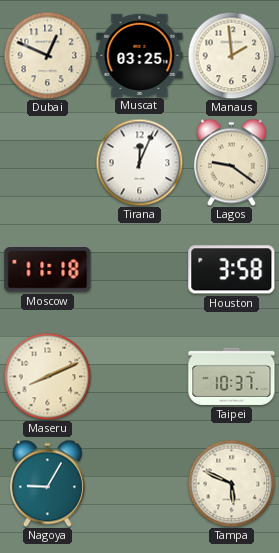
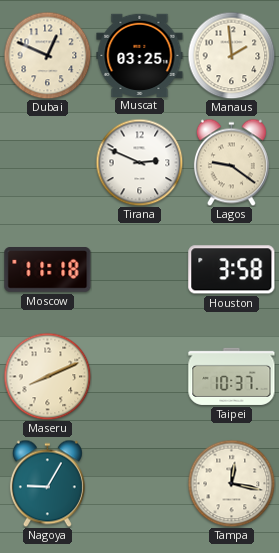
Tirana: 12:04 -> 2:49
Tampa: 5:49 -> 12:17
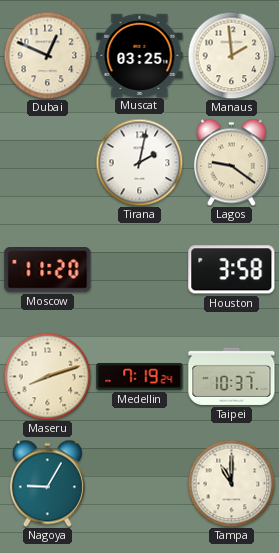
Tirana: 2:49 -> 2:02
Moscow: 11:18 -> 11:20
Maseru: 8:11 -> 8:12
Medellin: none -> 7:19
Tampa: 12:17 -> 11:00
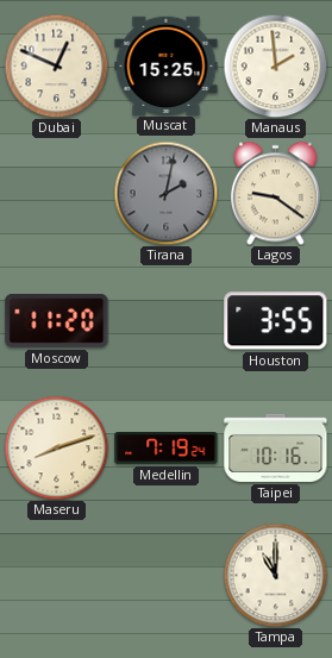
Muscat: 03:25 -> 15:25
Tirana dial: white -> grey
Houston: 3:58 -> 3:55
Taipei: 10:37 -> 10:16
Nagoya: 9:05 -> none
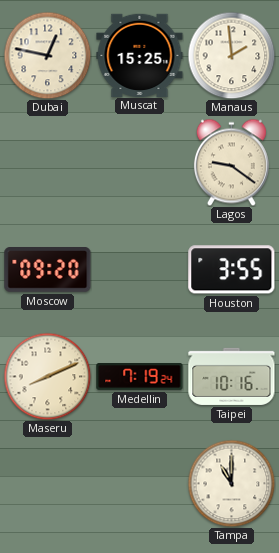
Dubai: 12:49 -> 12:47
Tirana: 2:02 -> none
Moscow: 11:20 -> 09:20
Maseru: 8:12 -> 8:11
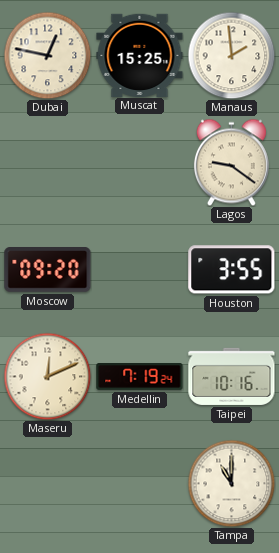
Maseru: 8:11 -> 12:11
